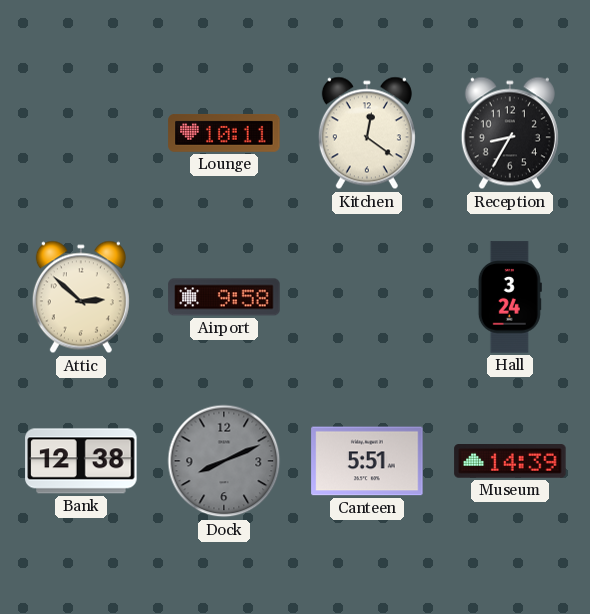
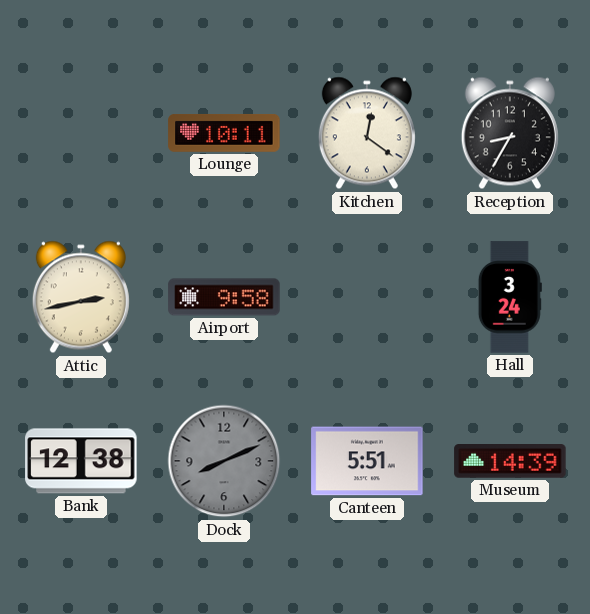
Attic: 2:52 -> 2:43
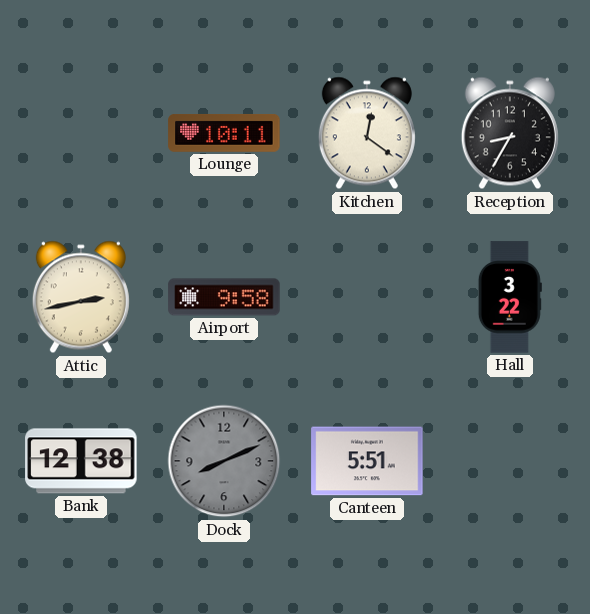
Hall: 3:24 -> 3:22
Museum: 14:39 -> none
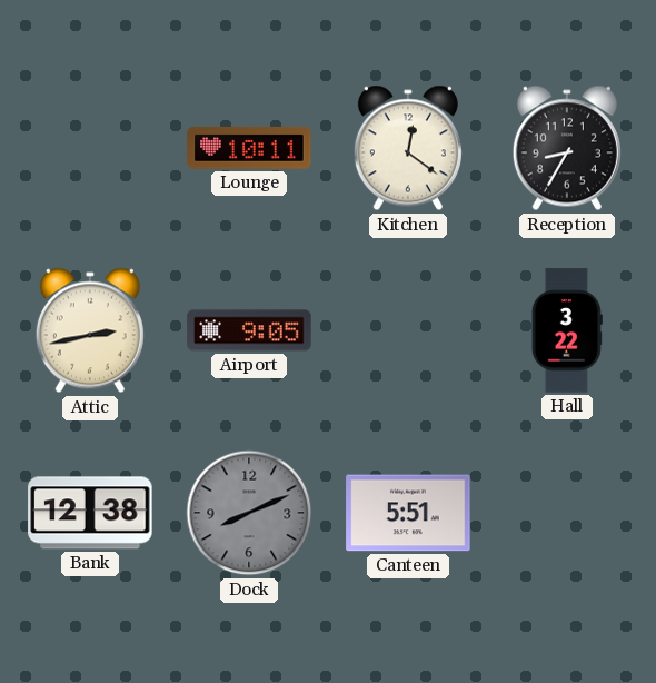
Airport: 9:58 -> 9:05
